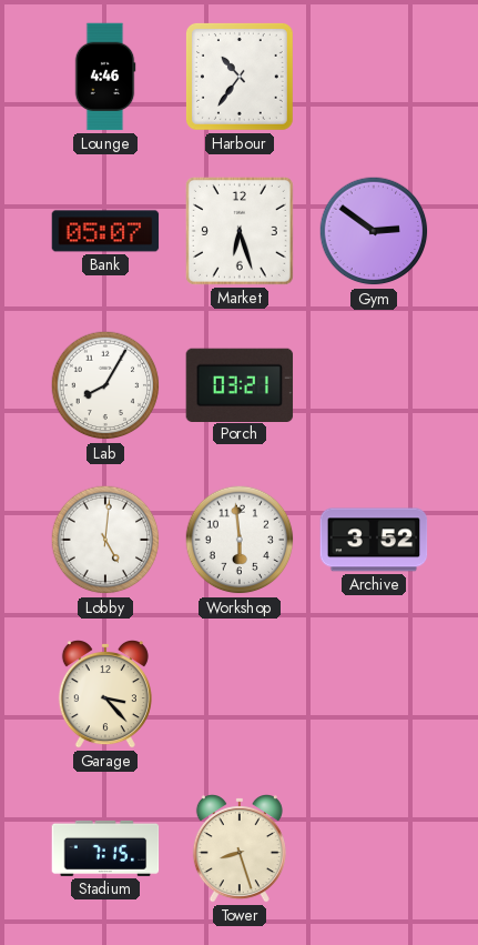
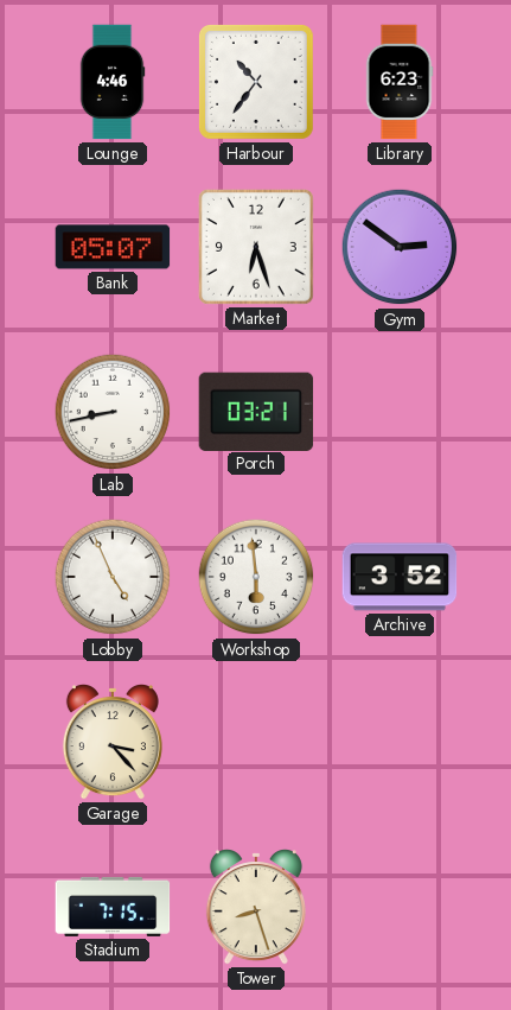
Library: none -> 6:23
Lab: 8:05 -> 8:43
Lobby: 5:01 -> 4:56
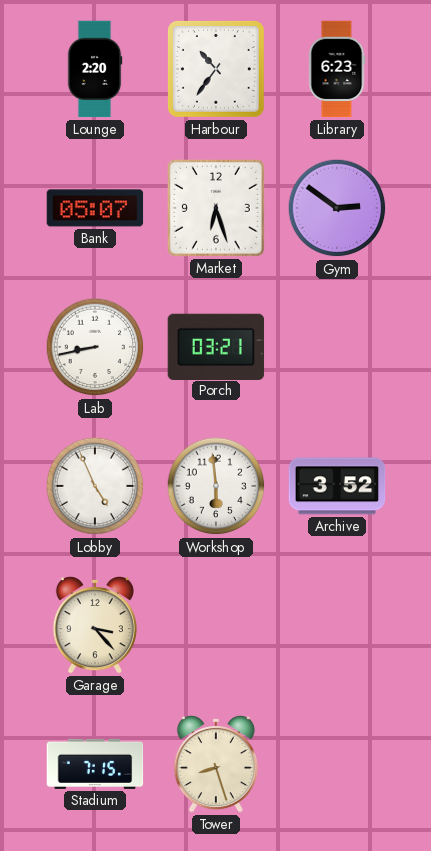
Lounge: 4:46 -> 2:20
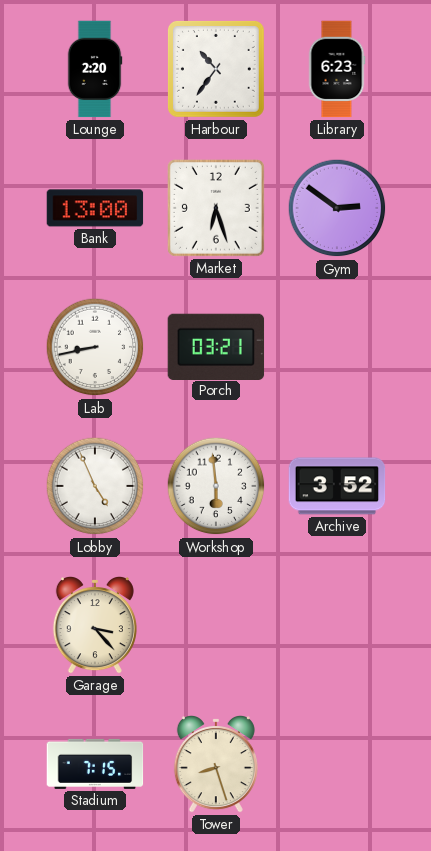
Bank: 05:07 -> 13:00
